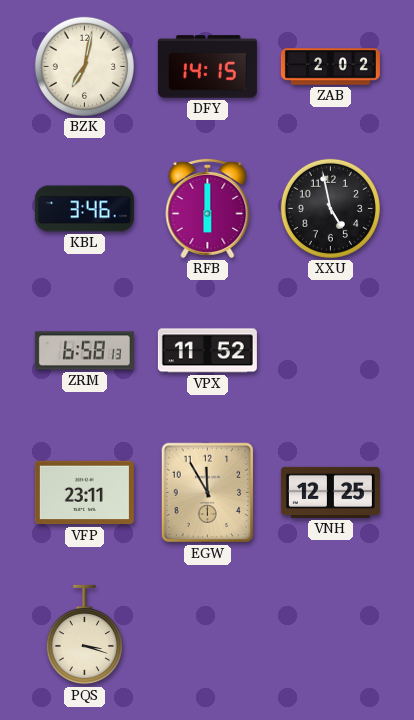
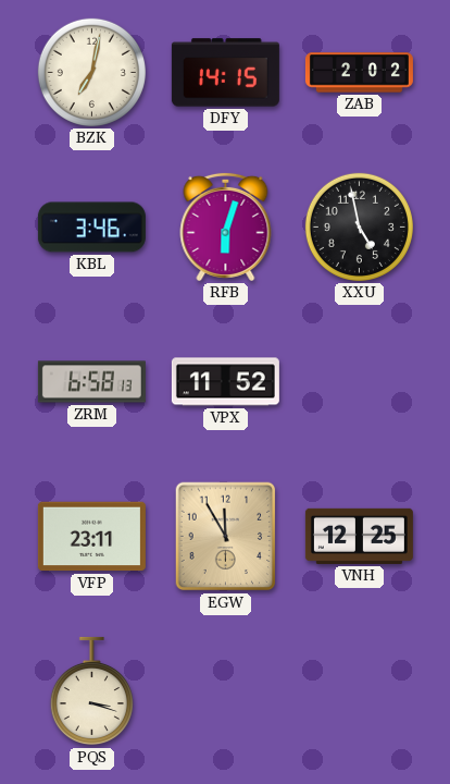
RFB: 6:00 -> 6:03
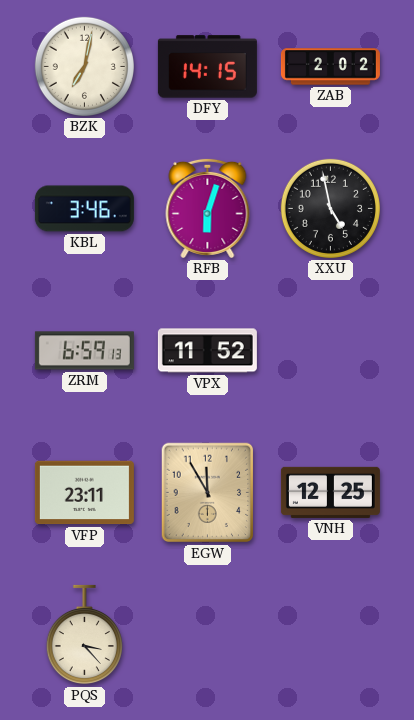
ZRM: 6:58 -> 6:59
PQS: 3:18 -> 3:23
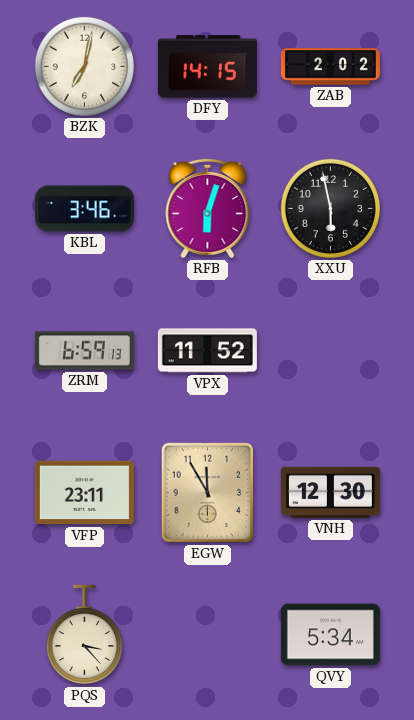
XXU: 4:58 -> 5:58
VNH: 12:25 -> 12:30
QVY: none -> 5:34
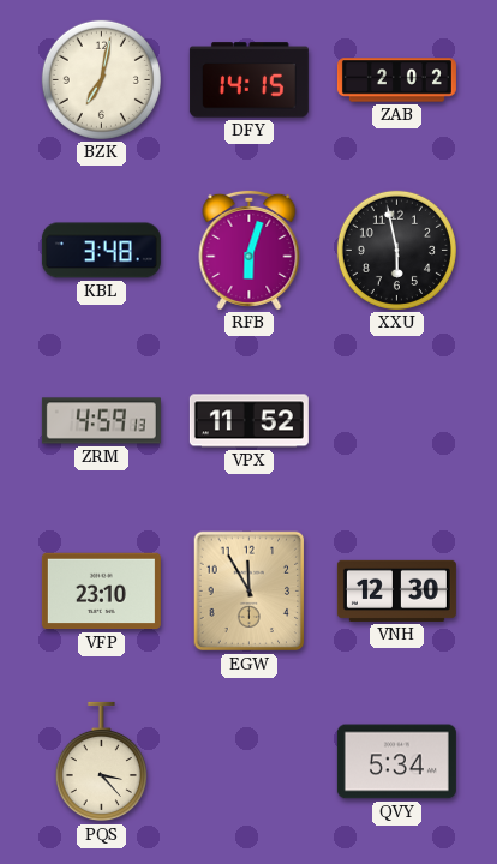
KBL: 3:46 -> 3:48
ZRM: 6:59 -> 4:59
VFP: 23:11 -> 23:10
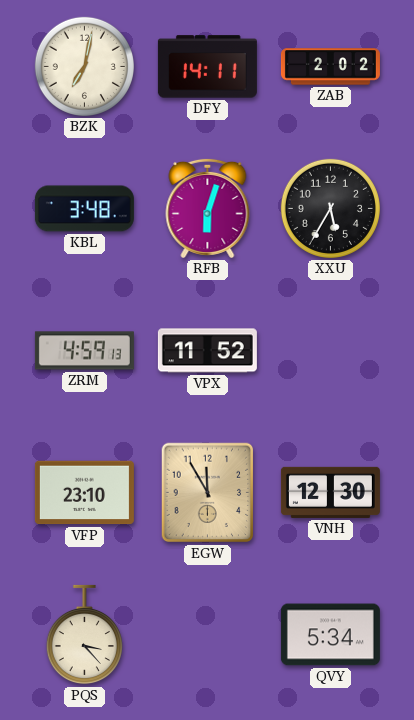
DFY: 14:15 -> 14:11
XXU: 5:58 -> 5:35
